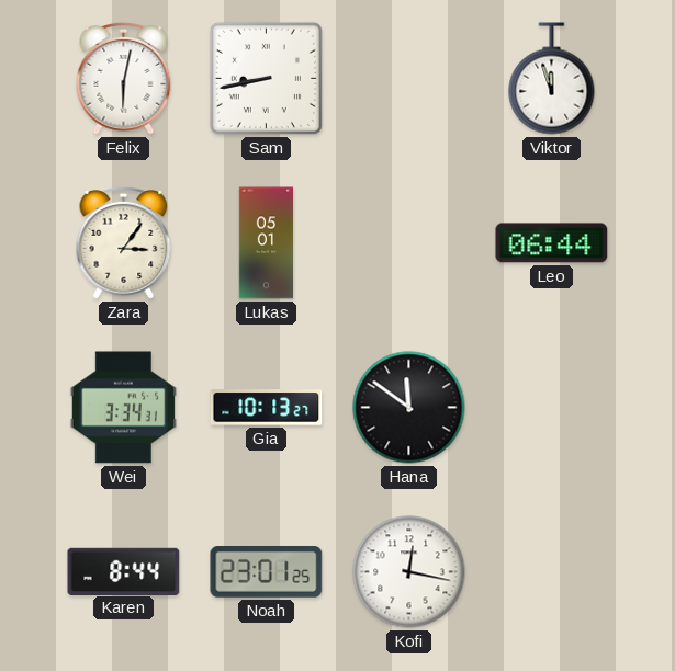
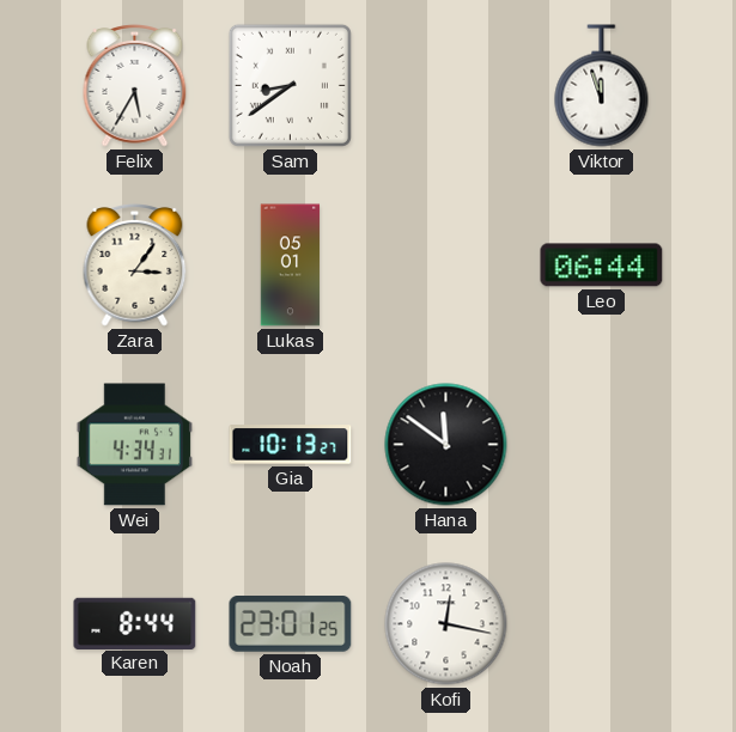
Felix: 6:02 -> 5:35
Sam: 8:43 -> 8:39
Wei: 3:34 -> 4:34
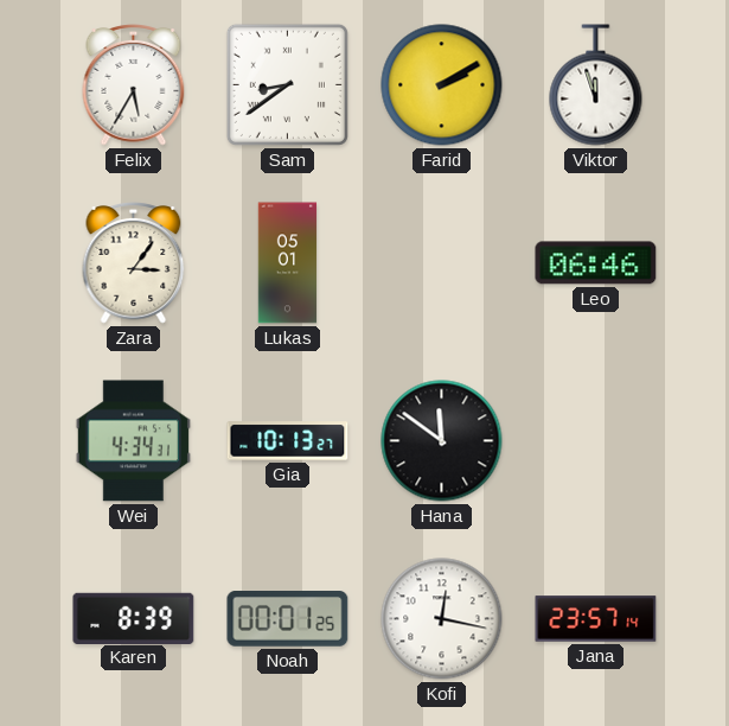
Farid: none -> 2:10
Leo: 06:44 -> 06:46
Karen: 8:44 -> 8:39
Noah: 23:01 -> 00:01
Jana: none -> 23:57
